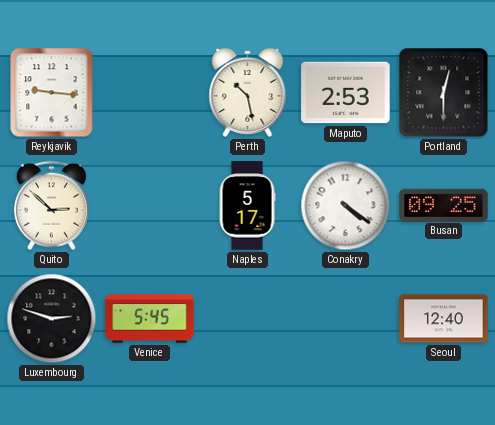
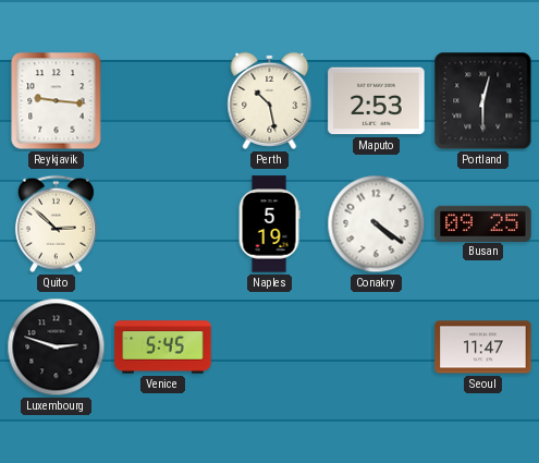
Naples: 5:17 -> 5:19
Seoul: 12:40 -> 11:47
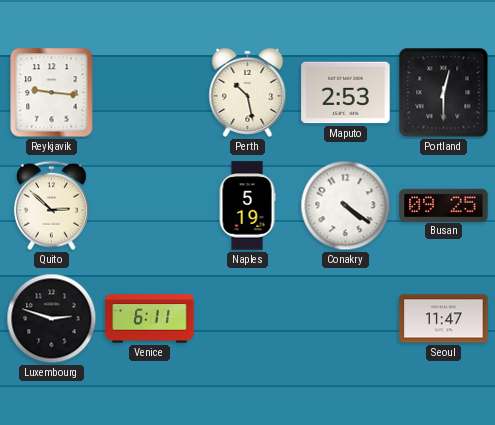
Venice: 5:45 -> 6:11
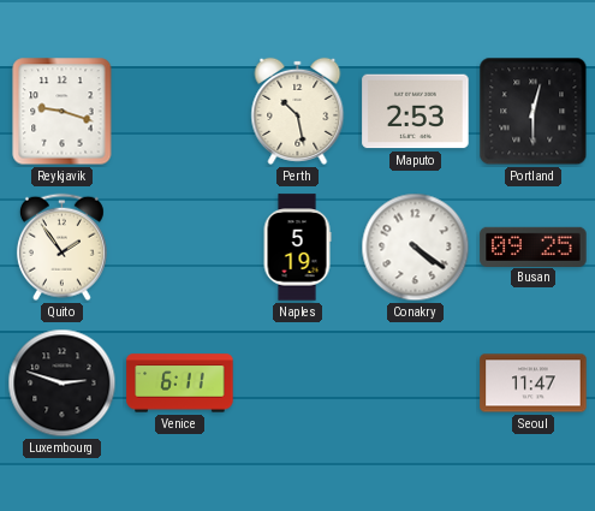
Reykjavik: 9:16 -> 9:18
Quito: 2:52 -> 1:54
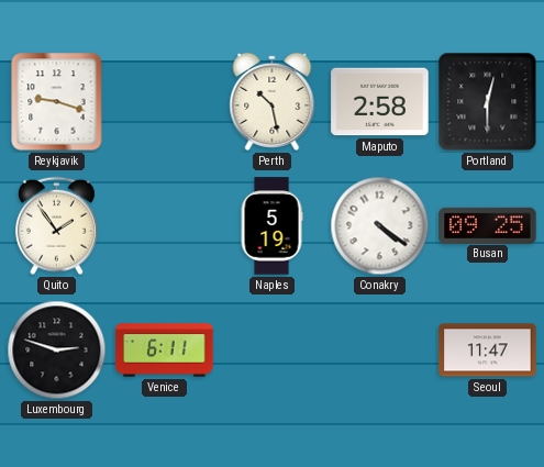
Maputo: 2:53 -> 2:58
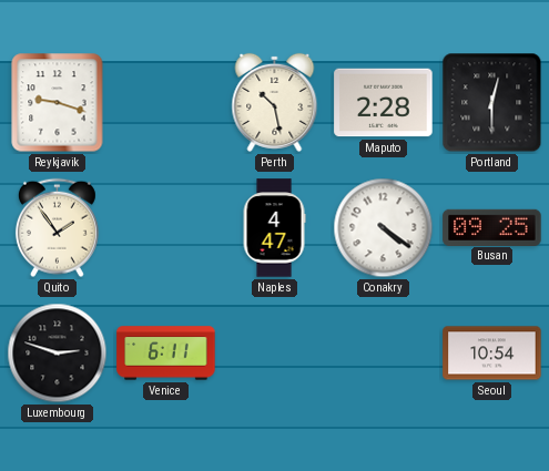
Maputo: 2:58 -> 2:28
Naples: 5:19 -> 4:47
Seoul: 11:47 -> 10:54
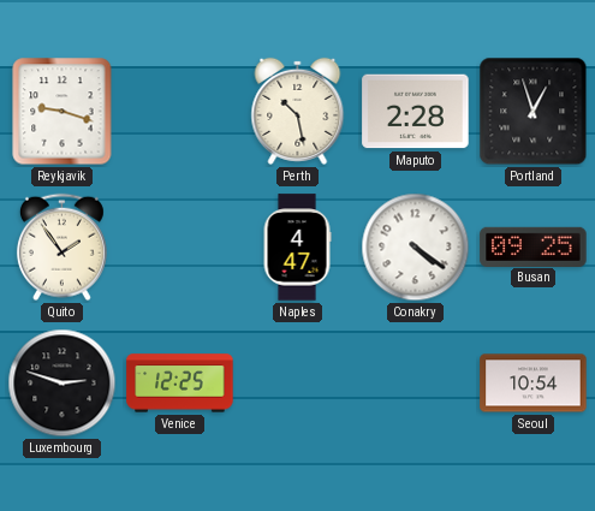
Portland: 12:30 -> 12:57
Venice: 6:11 -> 12:25
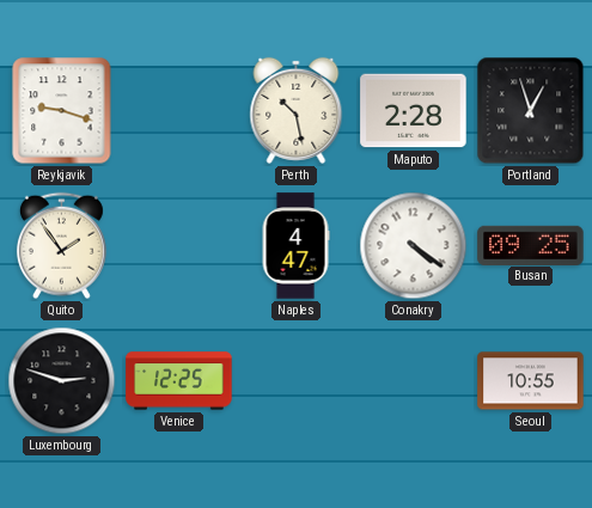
Seoul: 10:54 -> 10:55
